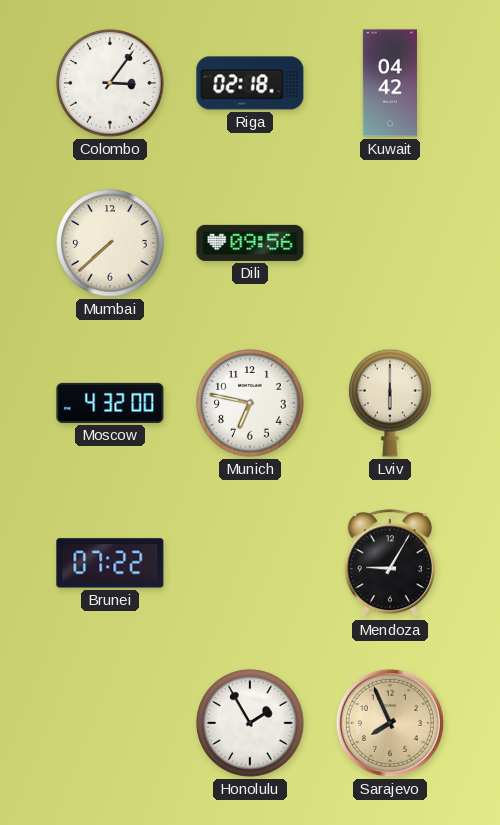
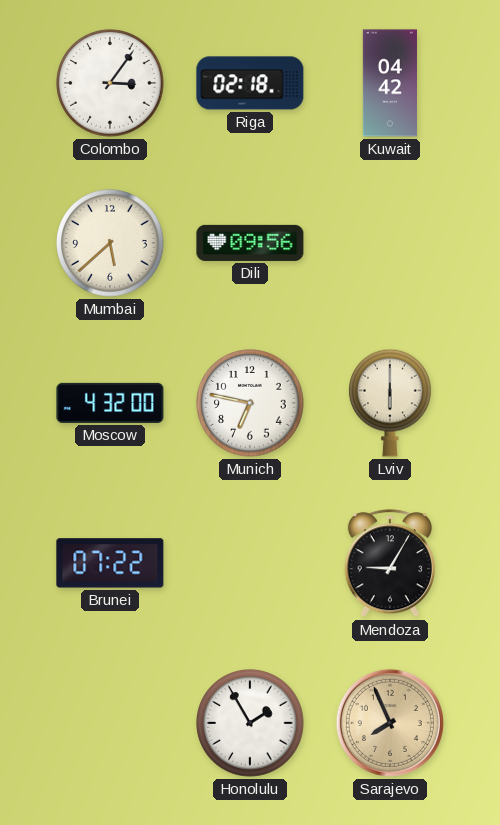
Mumbai: 7:38 -> 5:38
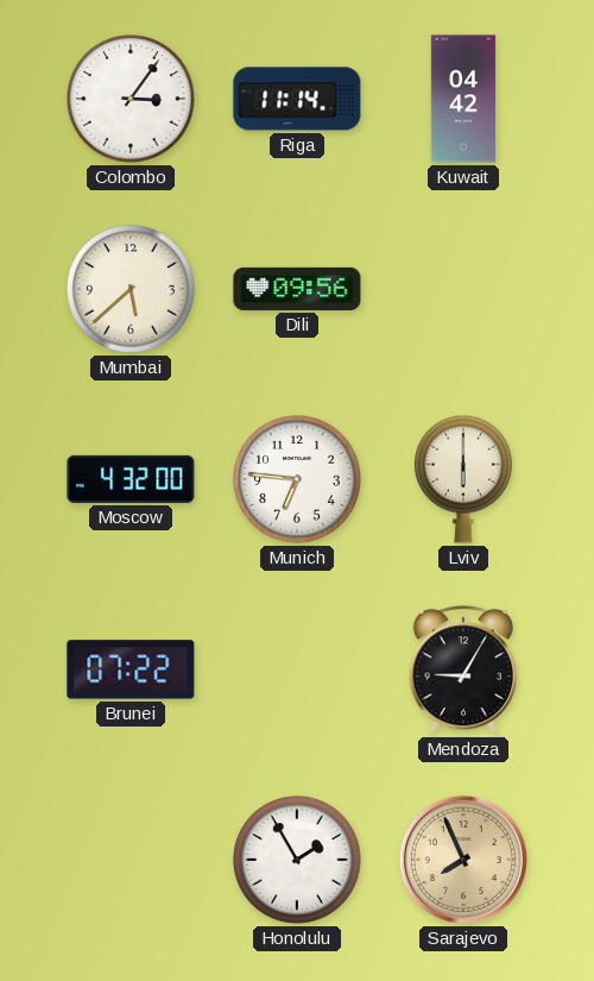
Riga: 02:18 -> 11:14
Munich: 6:47 -> 6:46
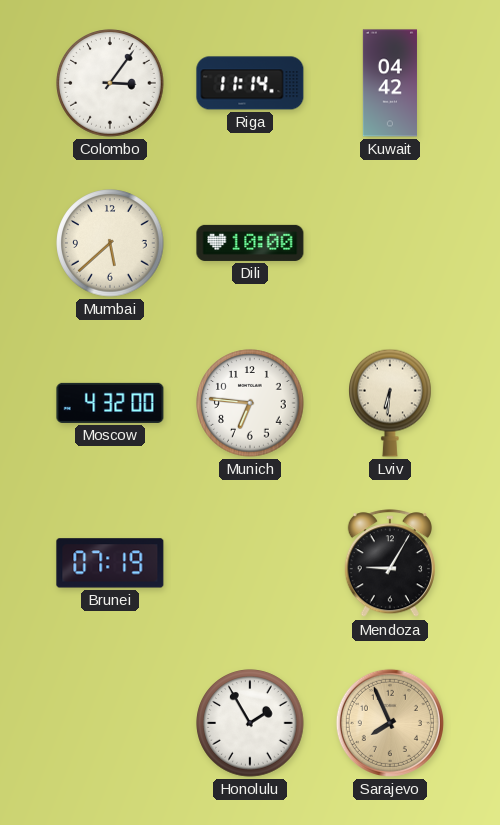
Dili: 09:56 -> 10:00
Lviv: 6:00 -> 6:31
Brunei: 07:22 -> 07:19
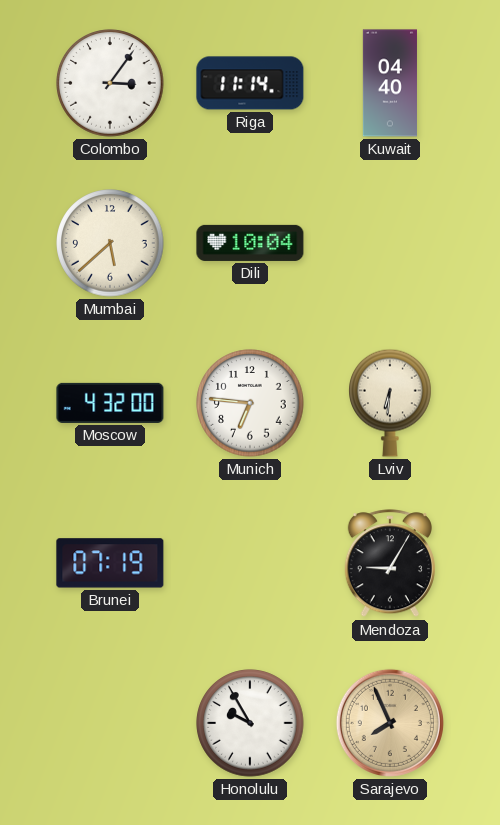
Kuwait: 04:42 -> 04:40
Dili: 10:00 -> 10:04
Honolulu: 1:55 -> 9:55
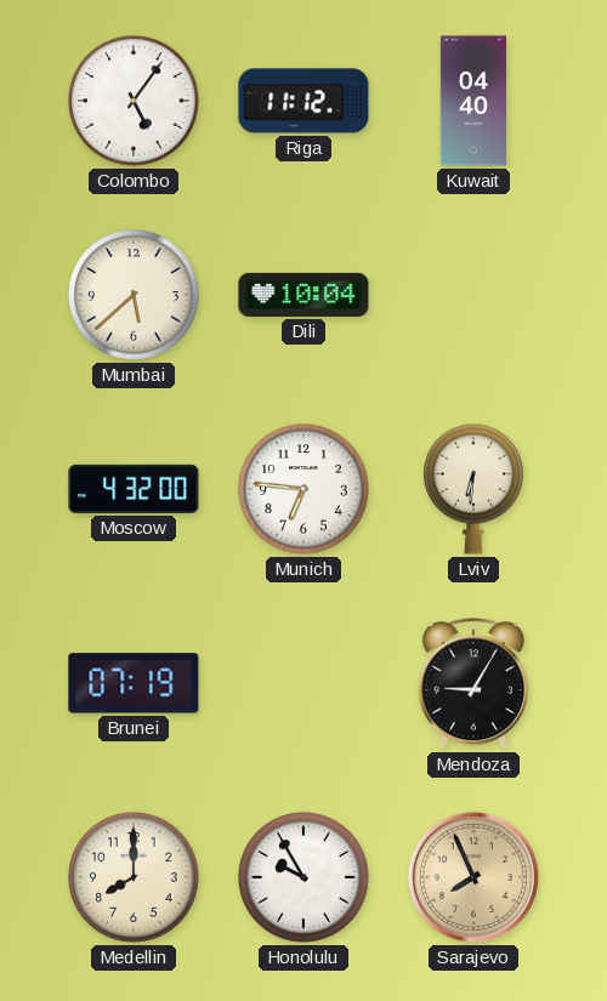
Colombo: 3:06 -> 5:06
Riga: 11:14 -> 11:12
Medellin: none -> 8:00
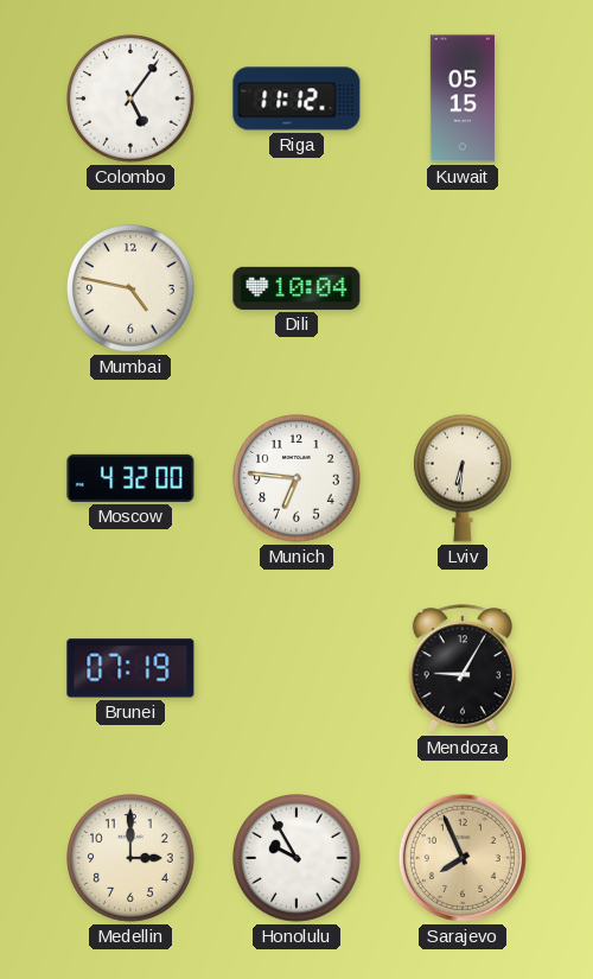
Kuwait: 04:40 -> 05:15
Mumbai: 5:38 -> 4:47
Medellin: 8:00 -> 3:00
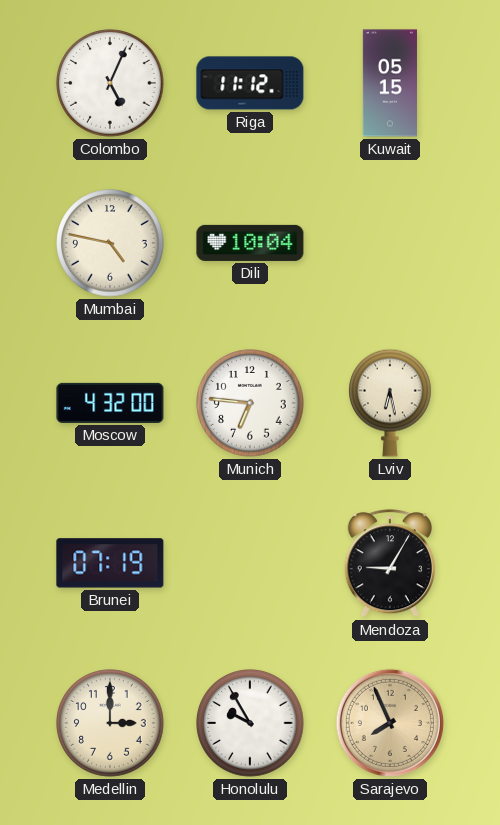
Colombo: 5:06 -> 5:04
Lviv: 6:31 -> 6:28
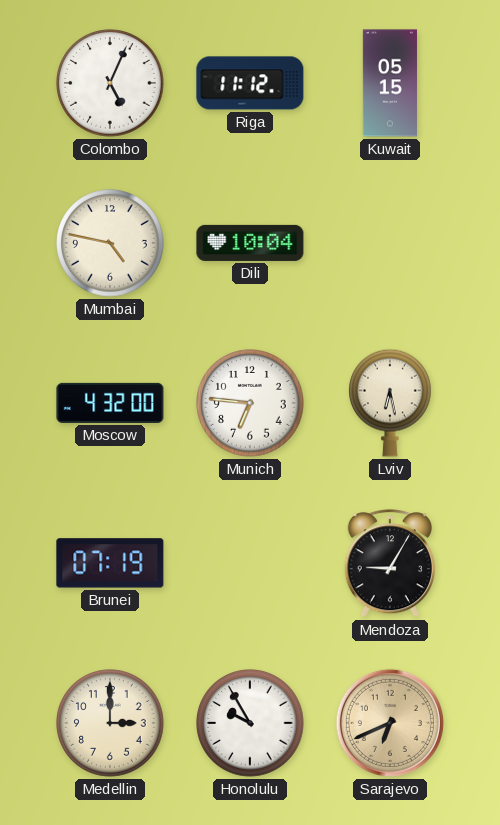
Sarajevo: 7:56 -> 6:41
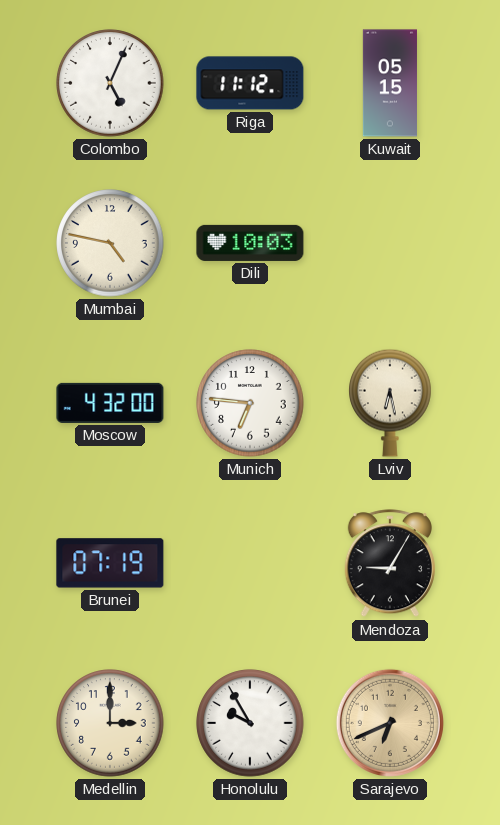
Dili: 10:04 -> 10:03
